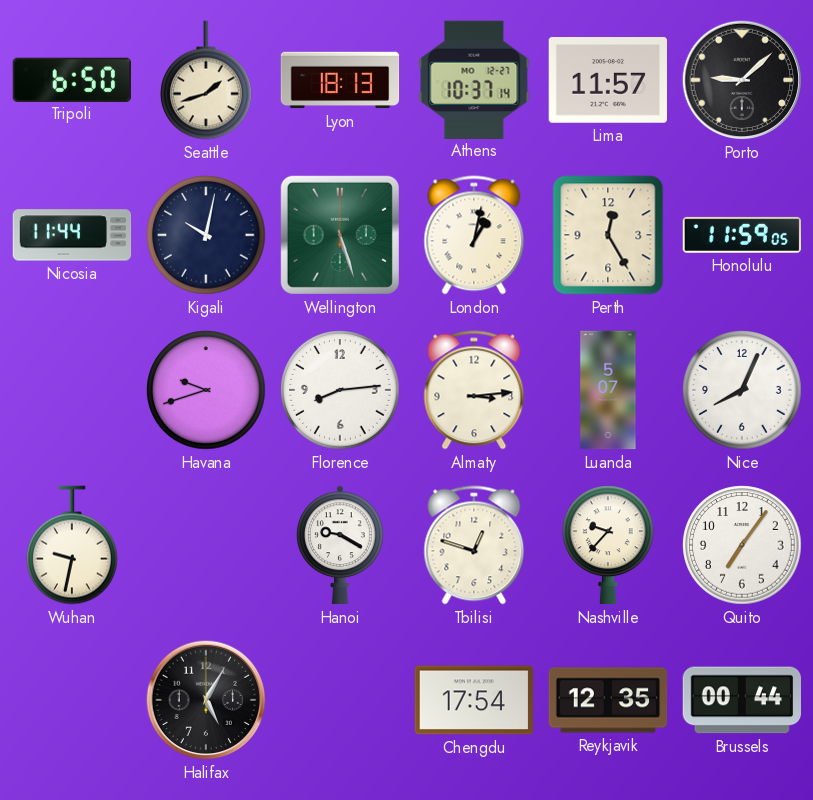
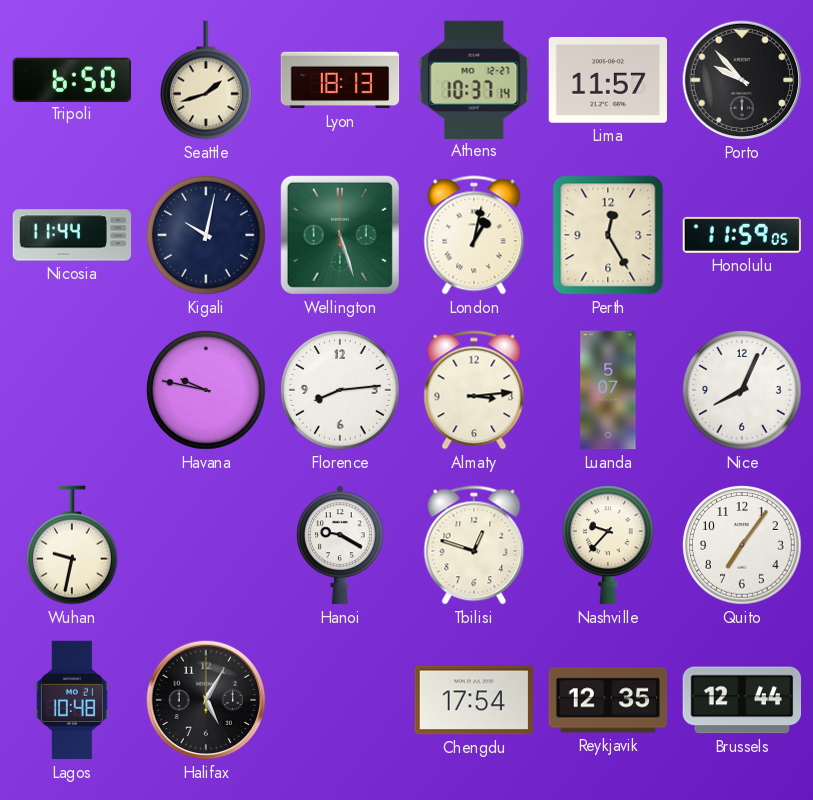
Porto: 9:08 -> 9:53
Havana: 9:42 -> 9:47
Lagos: none -> 10:48
Brussels: 00:44 -> 12:44
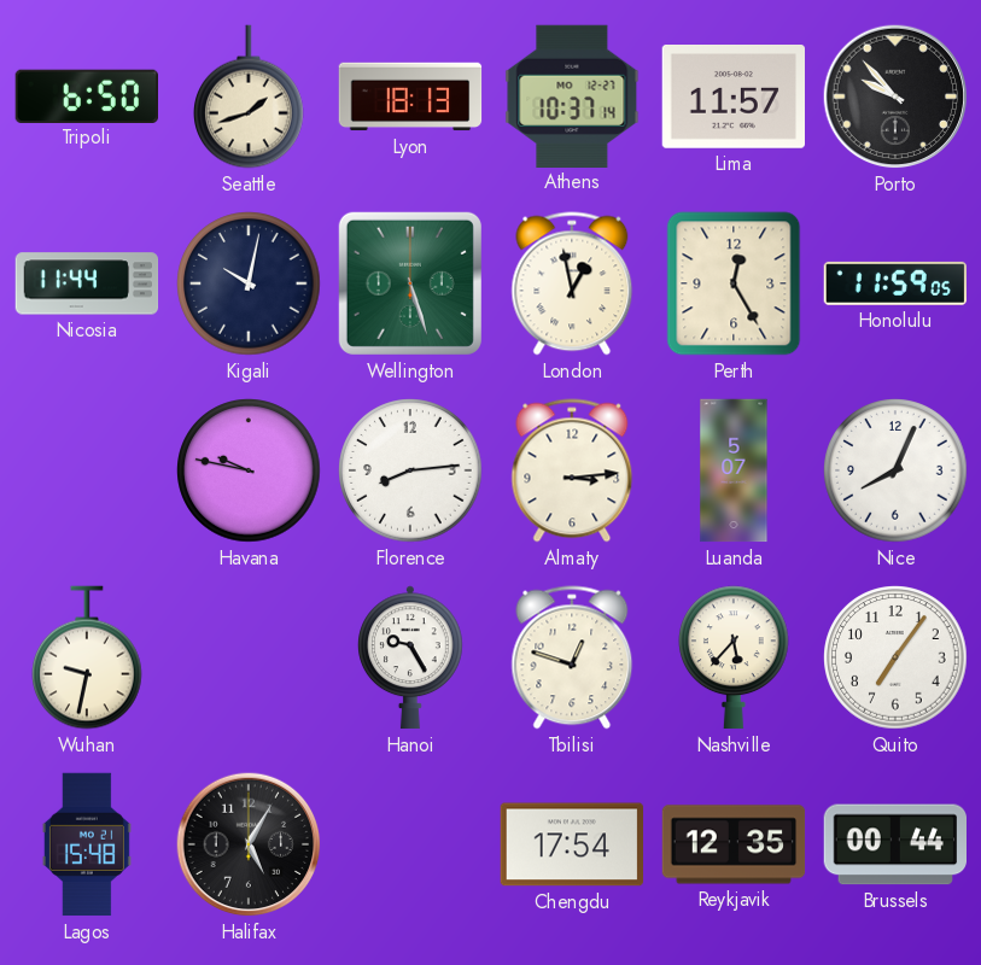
London: 1:02 -> 12:58
Hanoi: 9:20 -> 9:25
Nashville: 9:37 -> 5:37
Lagos: 10:48 -> 15:48
Brussels: 12:44 -> 00:44
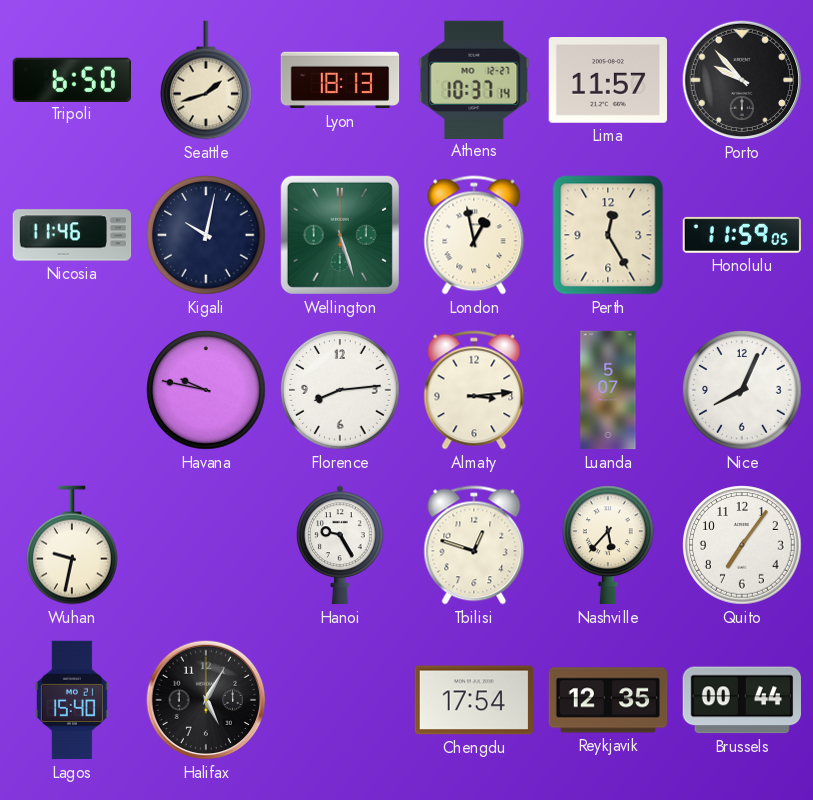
Nicosia: 11:44 -> 11:46
Lagos: 15:48 -> 15:40
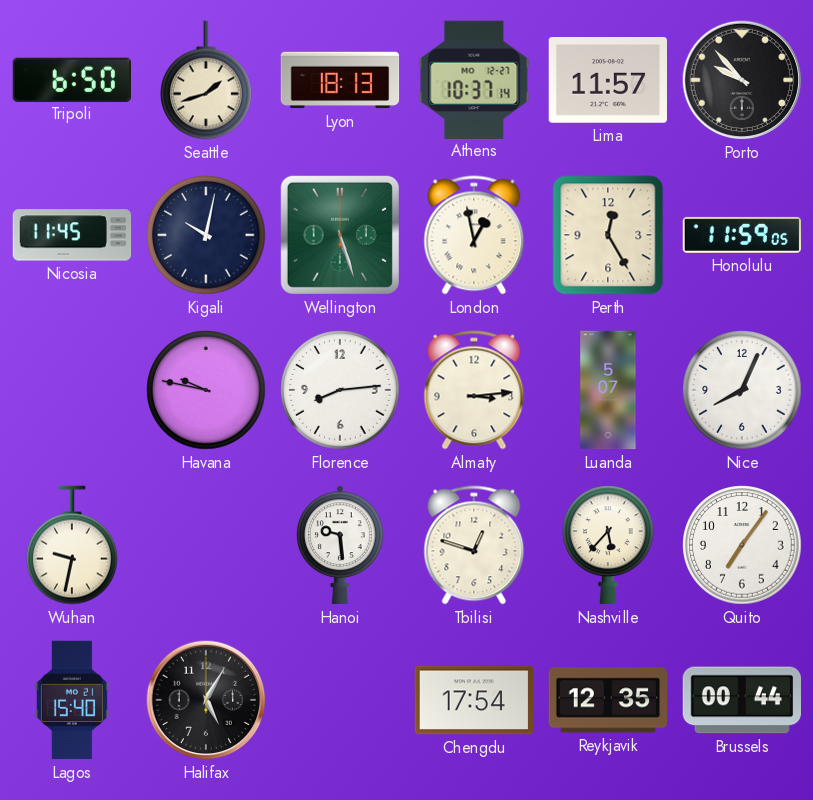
Nicosia: 11:46 -> 11:45
Hanoi: 9:25 -> 9:29
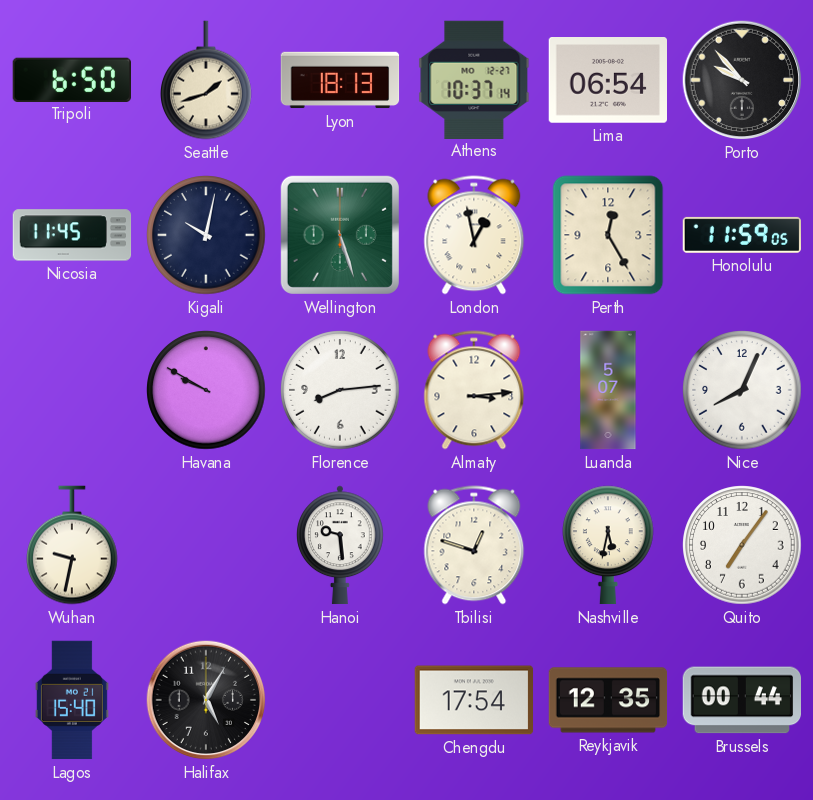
Lima: 11:57 -> 06:54
Havana: 9:47 -> 9:50
Nashville: 5:37 -> 5:32
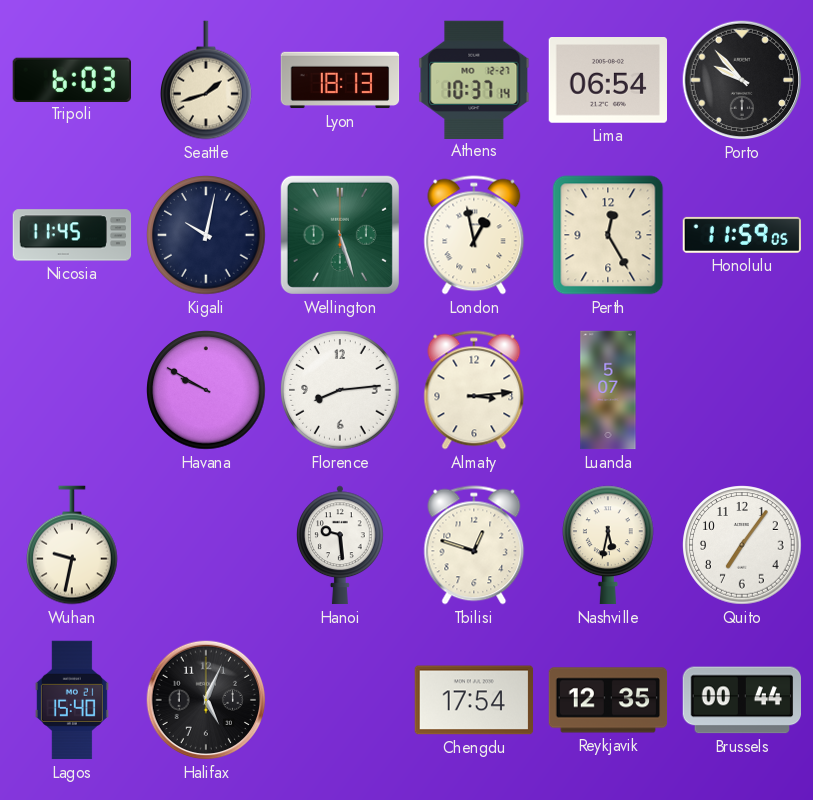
Tripoli: 6:50 -> 6:03
Nice: 8:04 -> none
Halifax: 5:05 -> 5:04
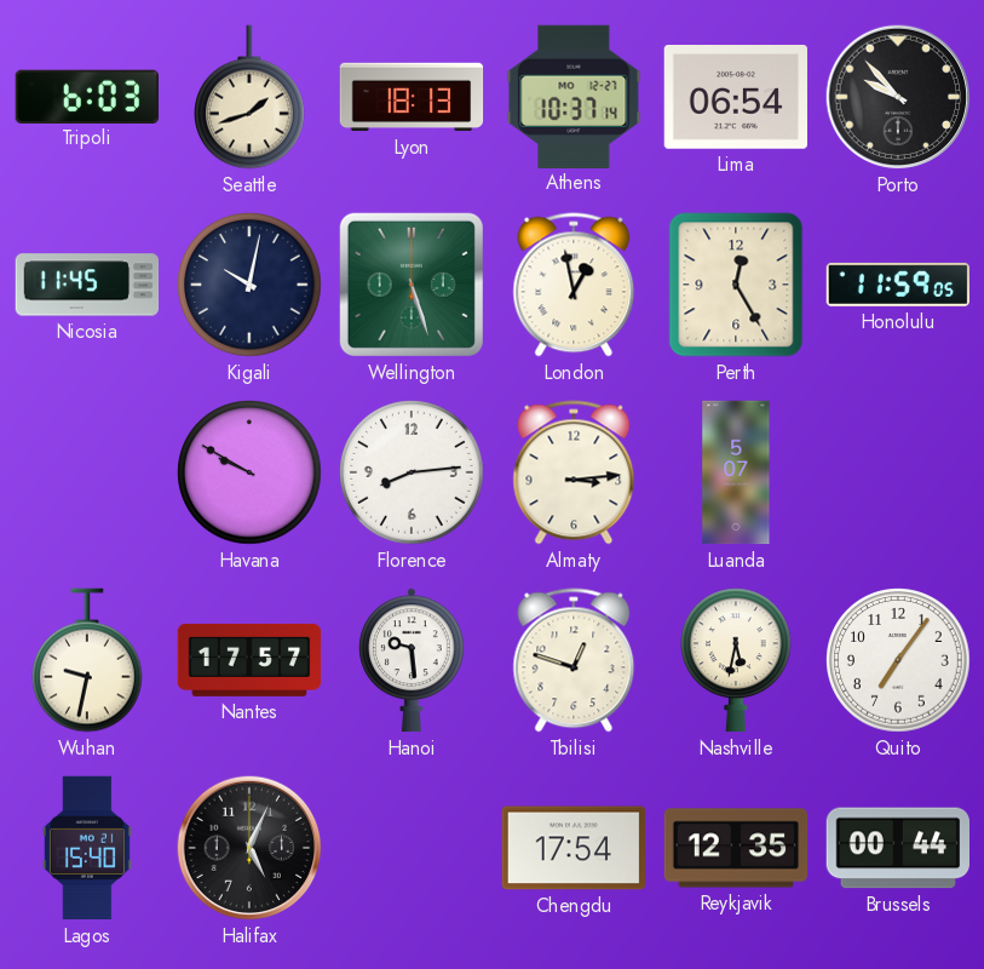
Nantes: none -> 17:57
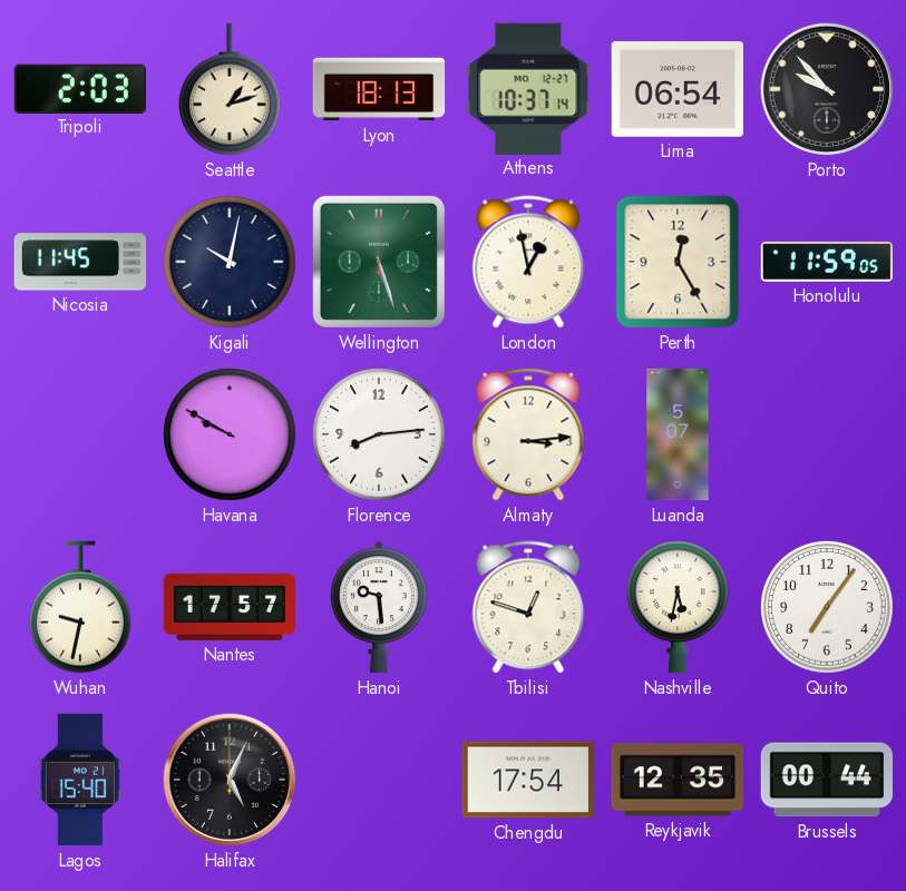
Tripoli: 6:03 -> 2:03
Seattle: 1:42 -> 1:12
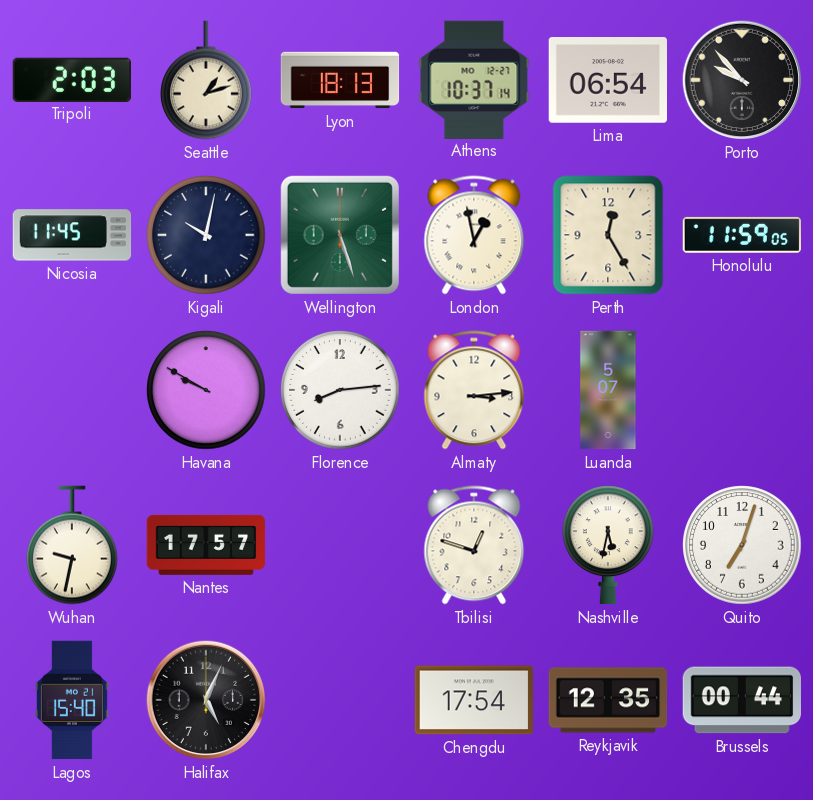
Hanoi: 9:29 -> none
Quito: 7:06 -> 7:03
